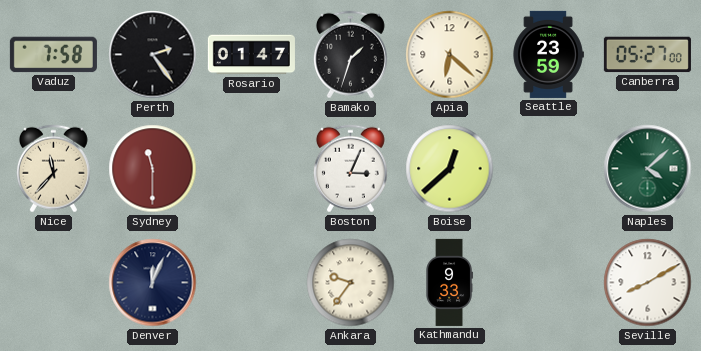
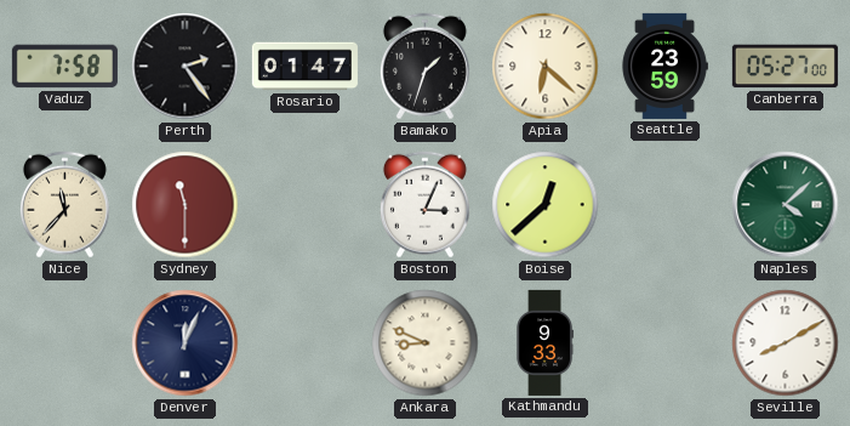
Ankara: 9:36 -> 8:49
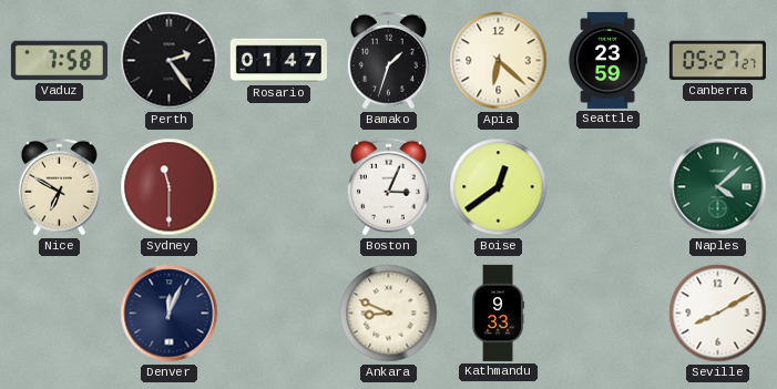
Canberra: 05:27:00 -> 05:27:27
Nice: 11:37 -> 6:50
Boise: 12:38 -> 12:39
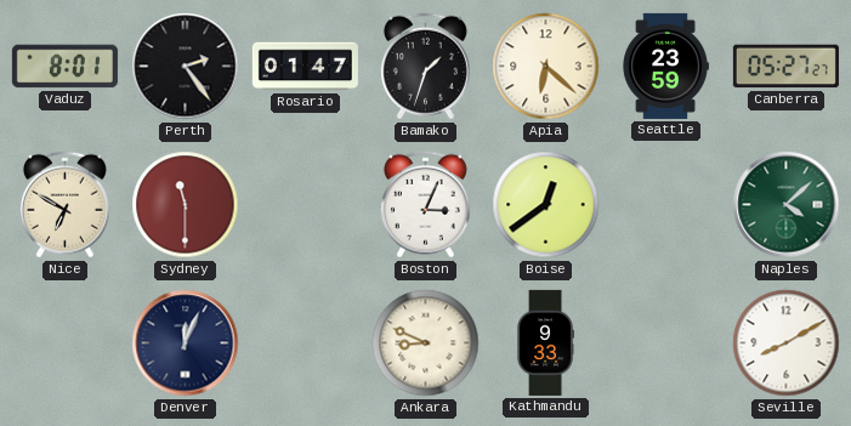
Vaduz: 7:58 -> 8:01
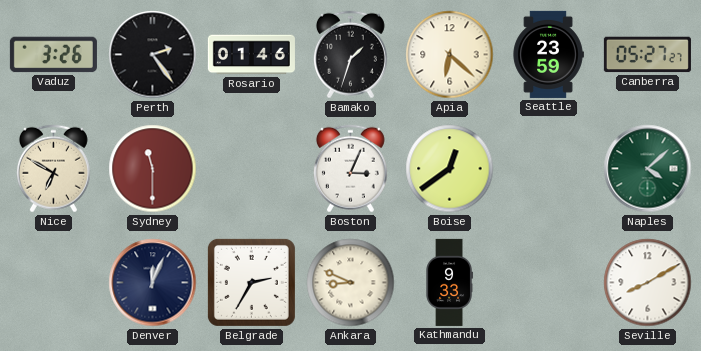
Vaduz: 8:01 -> 3:26
Rosario: 01:47 -> 01:46
Belgrade: none -> 2:35
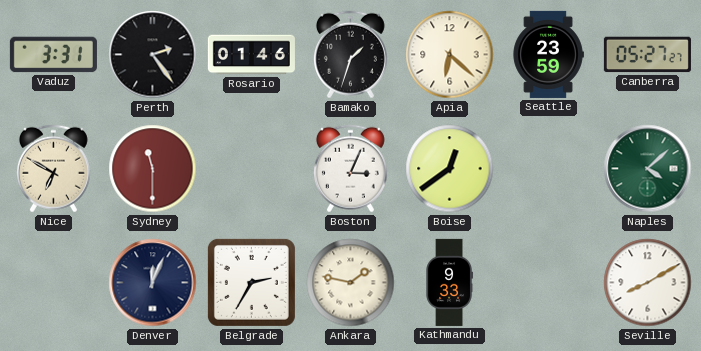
Vaduz: 3:26 -> 3:31
Ankara: 8:49 -> 1:47
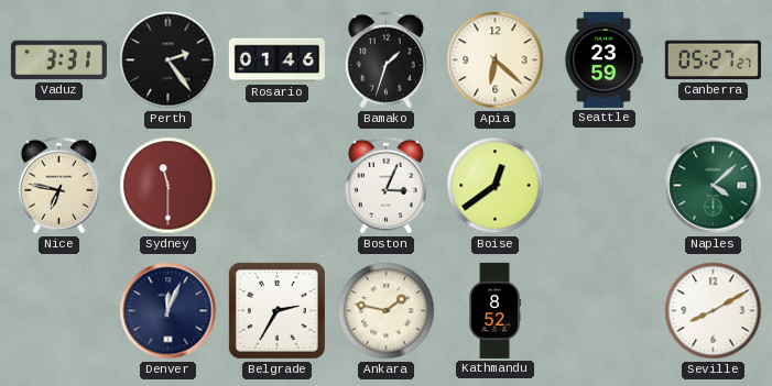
Nice: 6:50 -> 6:47
Kathmandu: 9:33 -> 8:52
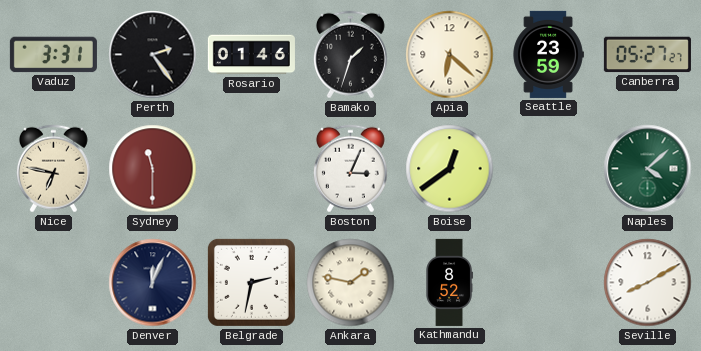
Belgrade: 2:35 -> 2:32
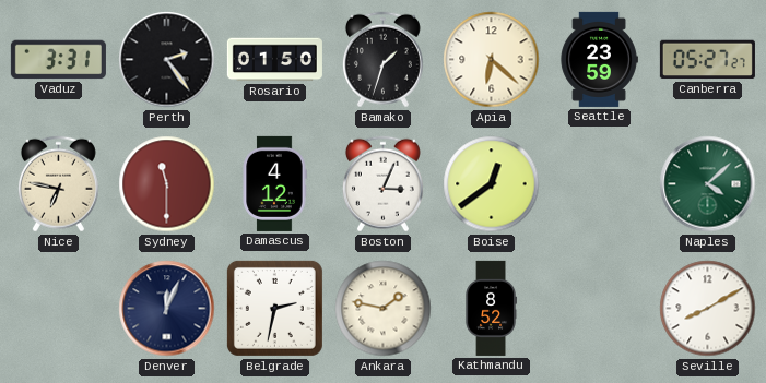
Rosario: 01:46 -> 01:50
Damascus: none -> 4:12
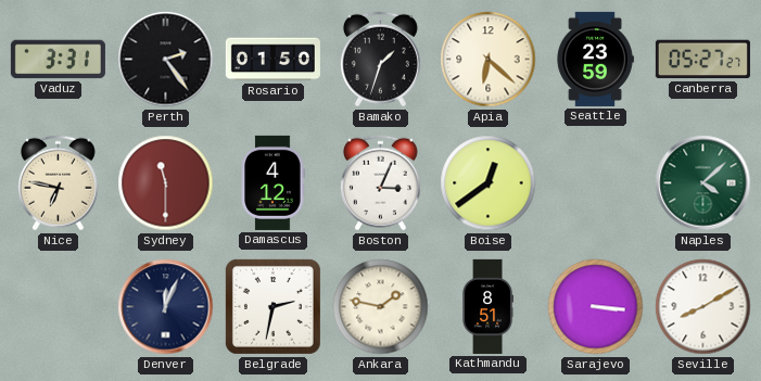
Kathmandu: 8:52 -> 8:51
Sarajevo: none -> 3:16
